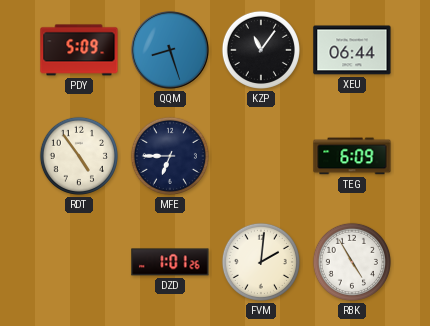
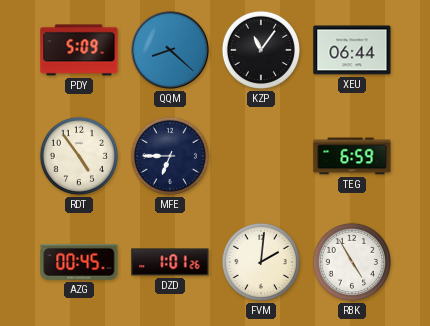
QQM: 8:27 -> 8:22
TEG: 6:09 -> 6:59
AZG: none -> 00:45
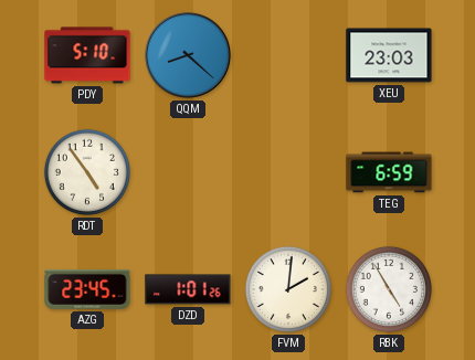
PDY: 5:09 -> 5:10
KZP: 11:06 -> none
XEU: 06:44 -> 23:03
MFE: 6:45 -> none
AZG: 00:45 -> 23:45
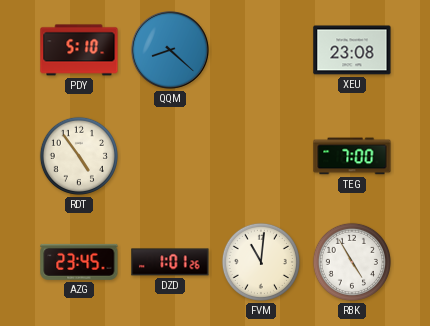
XEU: 23:03 -> 23:08
TEG: 6:59 -> 7:00
FVM: 2:01 -> 11:01
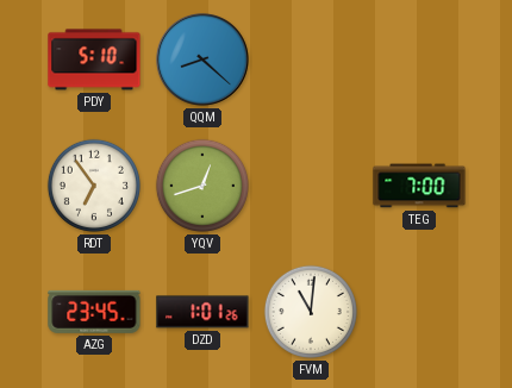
XEU: 23:08 -> none
RDT: 4:54 -> 6:54
YQV: none -> 12:42
RBK: 4:55 -> none
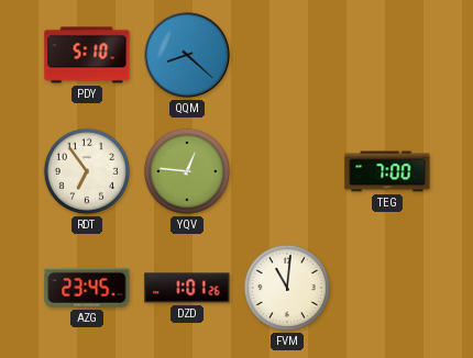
YQV: 12:42 -> 12:46
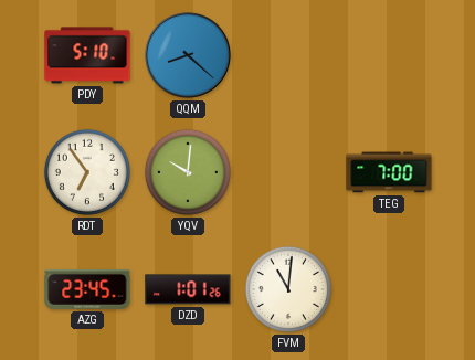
YQV: 12:46 -> 10:01
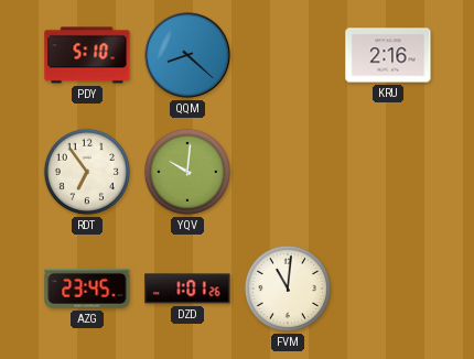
KRU: none -> 2:16
TEG: 7:00 -> none
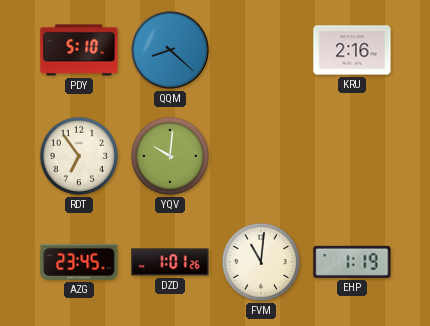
EHP: none -> 1:19
